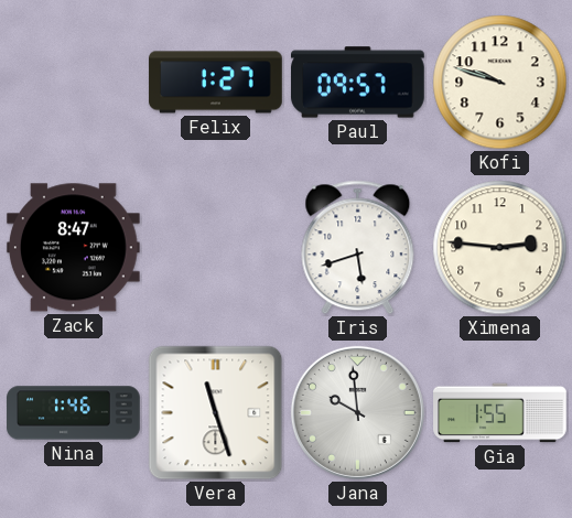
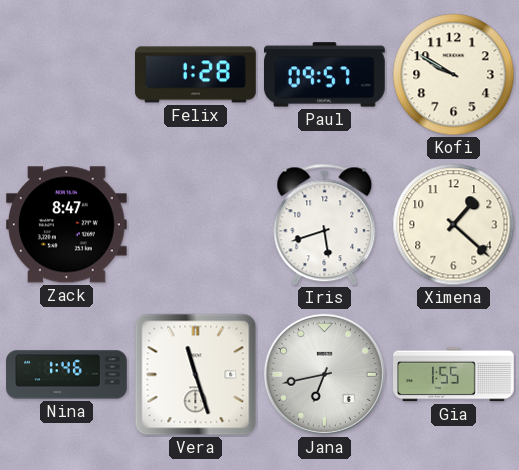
Felix: 1:27 -> 1:28
Kofi: 9:48 -> 9:50
Ximena: 2:46 -> 1:22
Jana: 9:59 -> 6:43
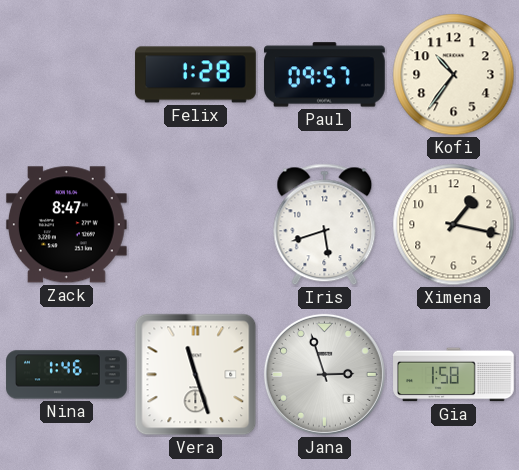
Kofi: 9:50 -> 10:36
Ximena: 1:22 -> 1:17
Jana: 6:43 -> 2:57
Gia: 1:55 -> 1:58
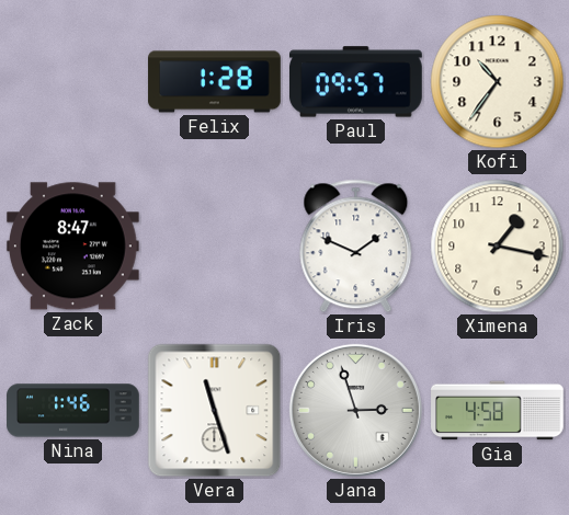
Iris: 5:42 -> 1:49
Gia: 1:58 -> 4:58
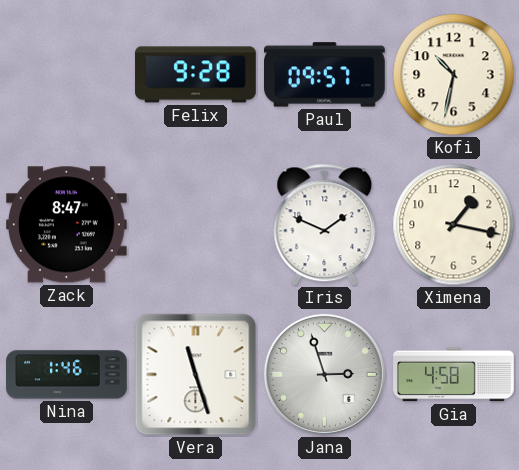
Felix: 1:28 -> 9:28
Kofi: 10:36 -> 10:32
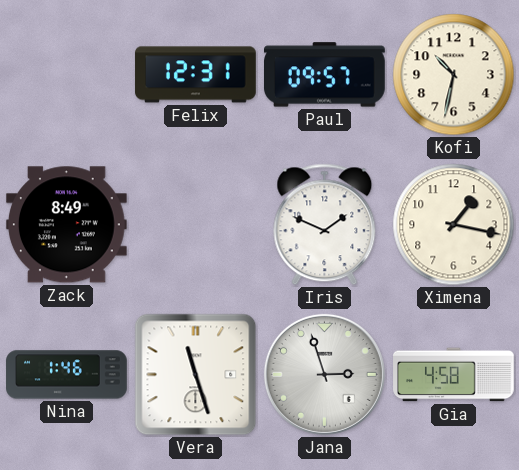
Felix: 9:28 -> 12:31
Zack: 8:47 -> 8:49
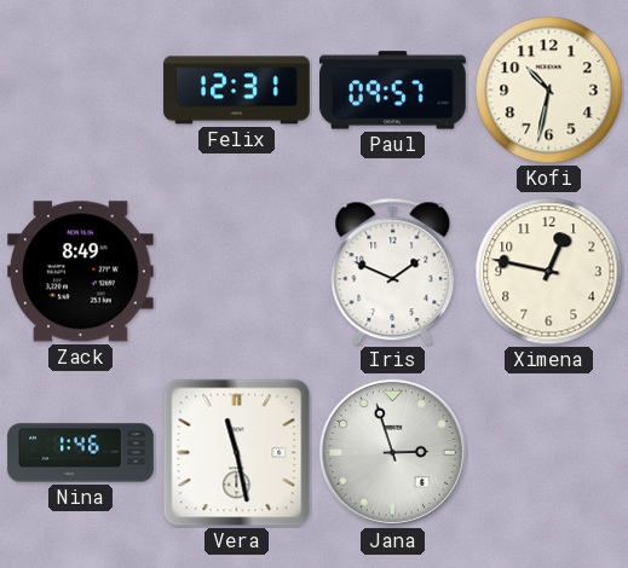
Ximena: 1:17 -> 12:47
Vera: 11:27 -> 11:28
Gia: 4:58 -> none
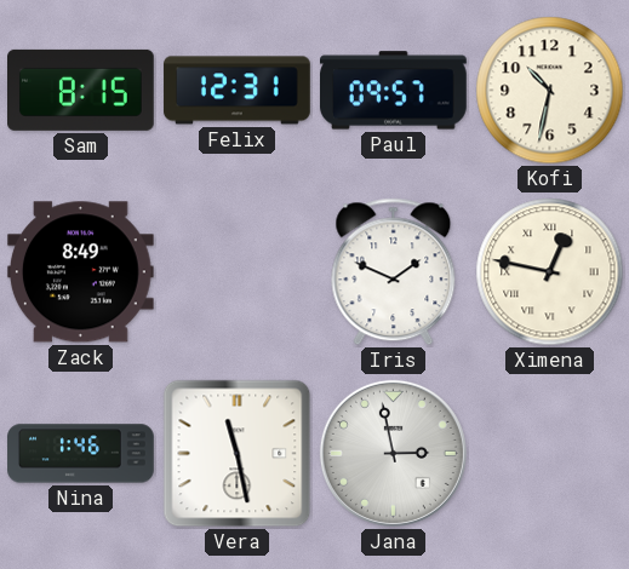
Sam: none -> 8:15
Ximena numerals: Arabic -> Roman
Jana: 2:57 -> 2:58
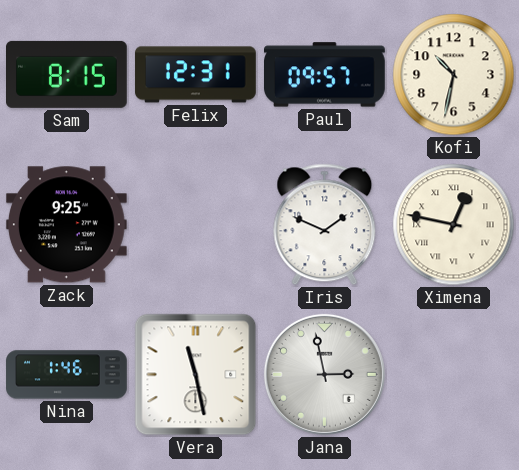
Zack: 8:49 -> 9:25
